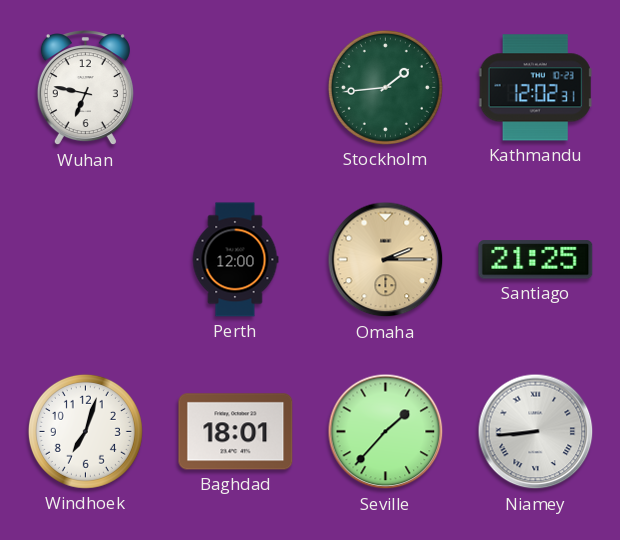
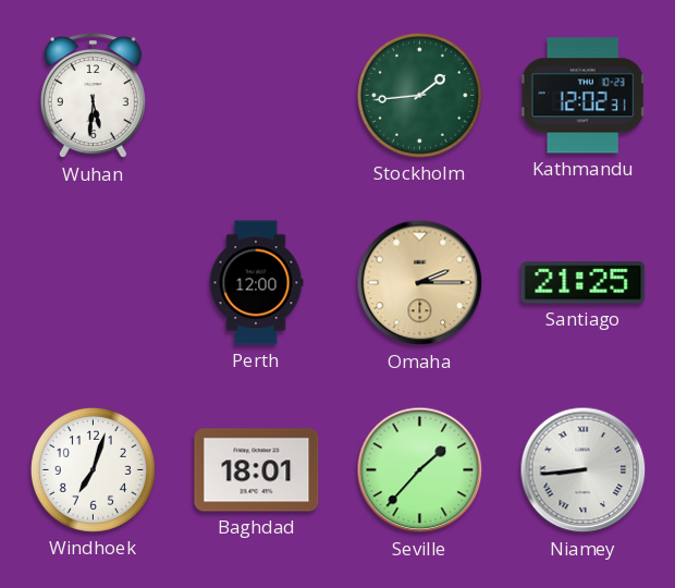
Wuhan: 6:47 -> 5:31
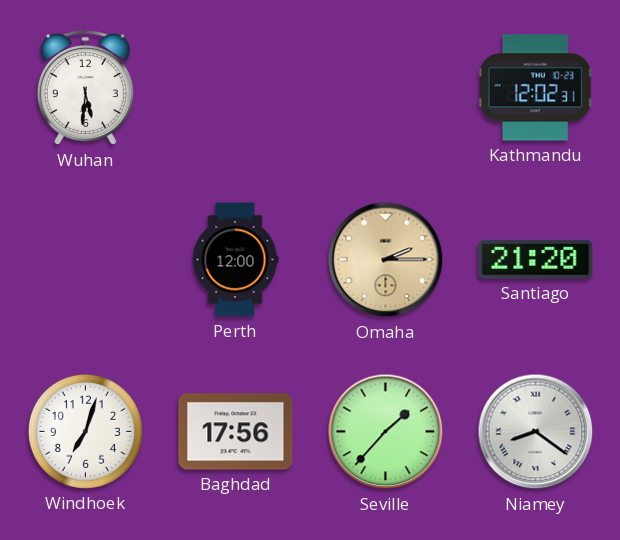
Stockholm: 1:44 -> none
Santiago: 21:25 -> 21:20
Baghdad: 18:01 -> 17:56
Niamey: 8:44 -> 8:21
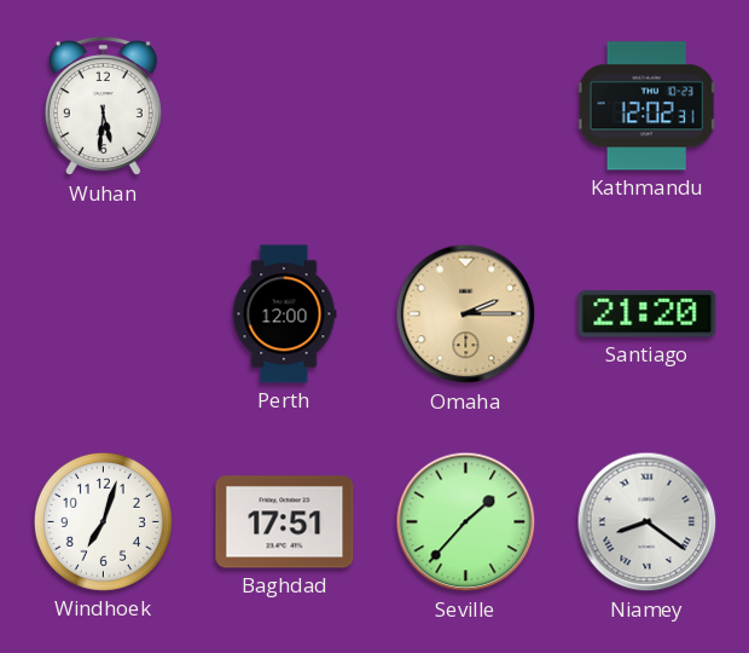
Baghdad: 17:56 -> 17:51
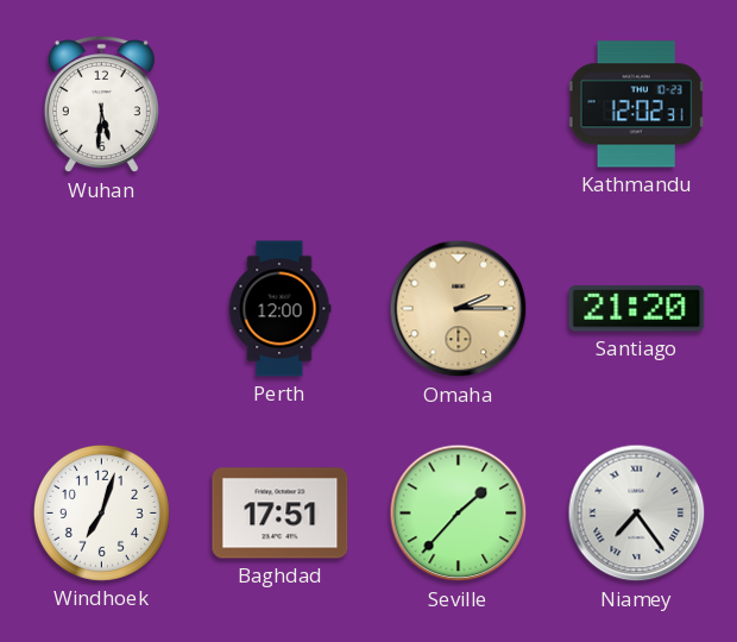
Niamey: 8:21 -> 7:24
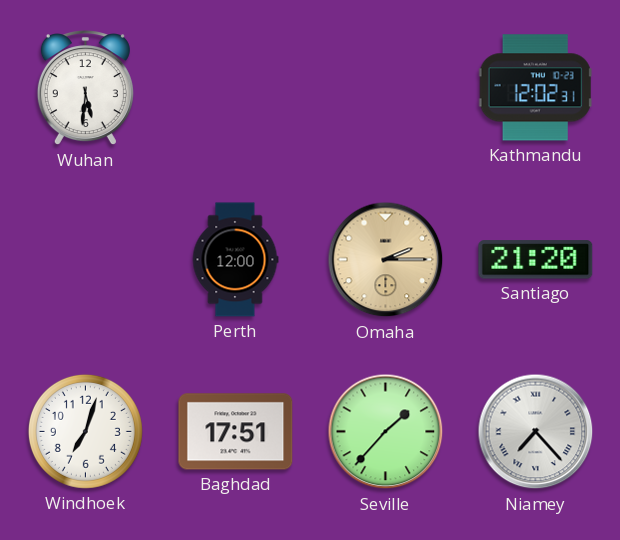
Niamey: 7:24 -> 7:23
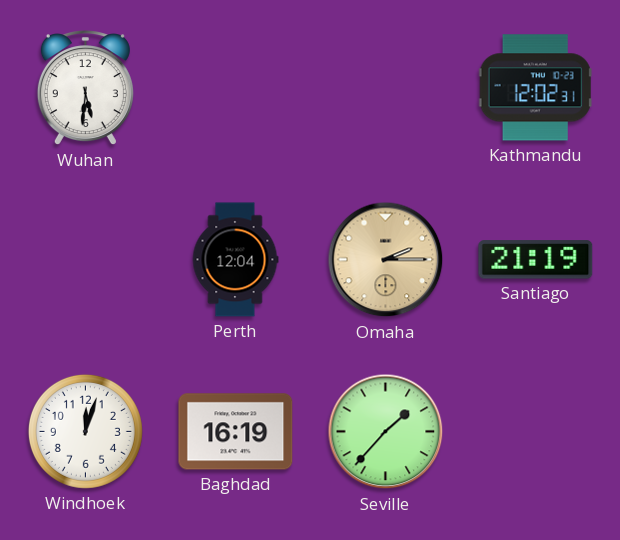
Perth: 12:00 -> 12:04
Santiago: 21:20 -> 21:19
Windhoek: 7:03 -> 12:03
Baghdad: 17:51 -> 16:19
Niamey: 7:23 -> none
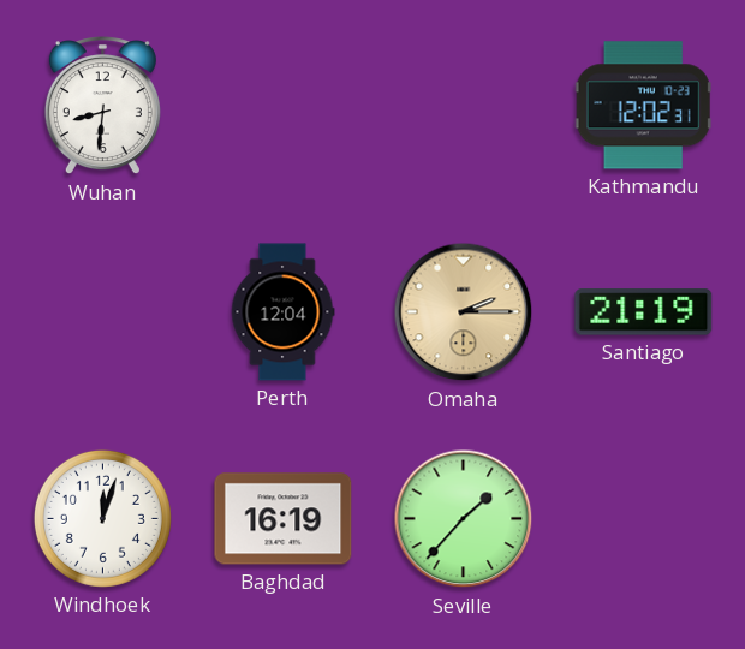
Wuhan: 5:31 -> 8:31
